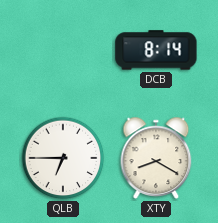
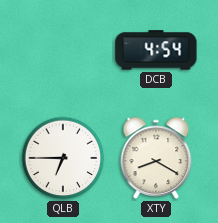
DCB: 8:14 -> 4:54
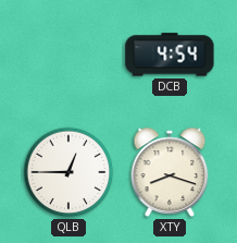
QLB: 6:45 -> 12:45
XTY: 8:20 -> 8:18
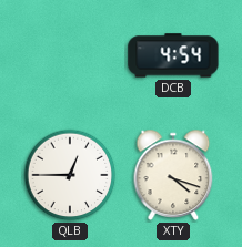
XTY: 8:18 -> 4:18
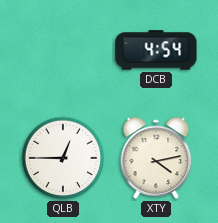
XTY: 4:18 -> 4:13
